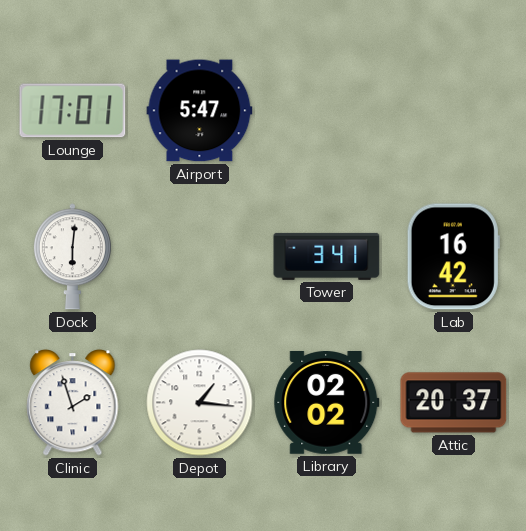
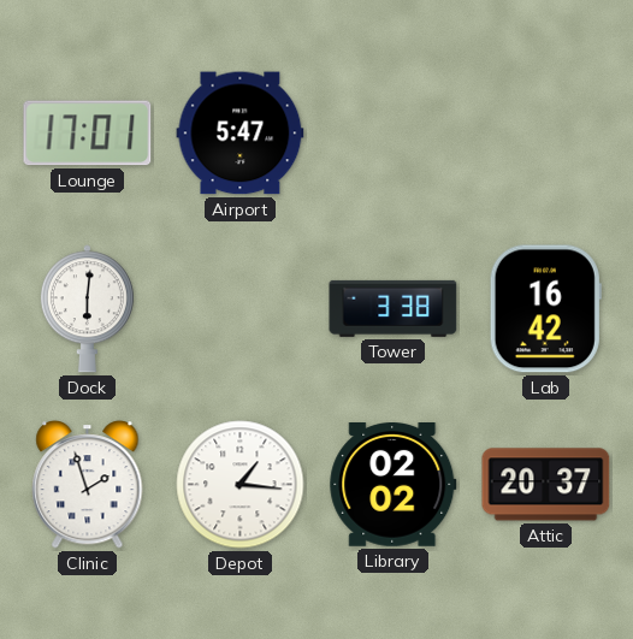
Tower: 3:41 -> 3:38
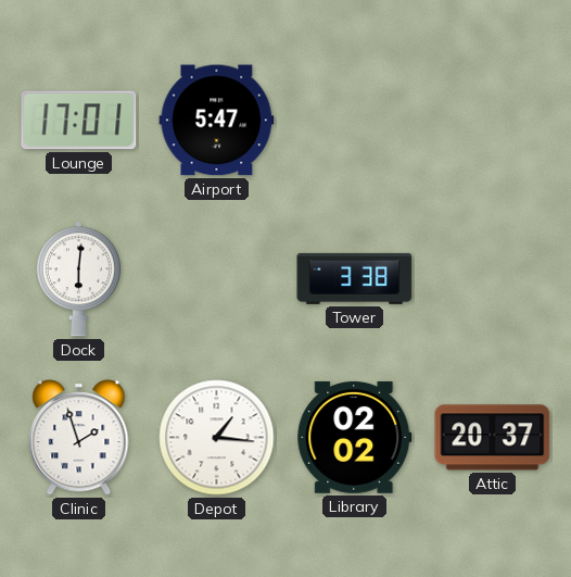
Lab: 16:42 -> none
